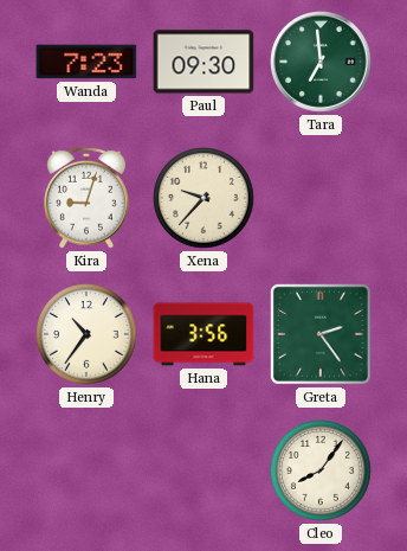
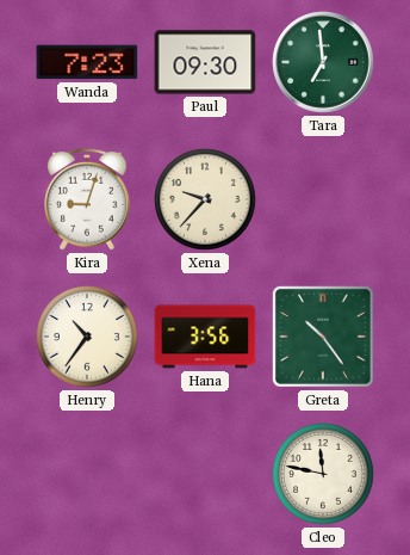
Greta: 2:24 -> 10:24
Cleo: 8:06 -> 11:47
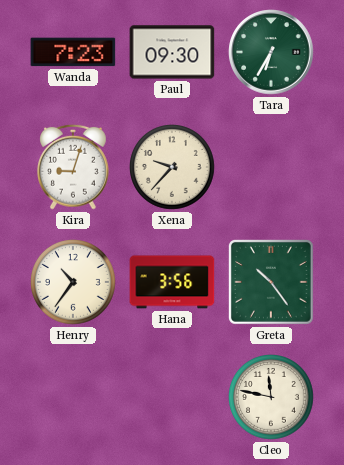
Tara: 6:59 -> 6:35
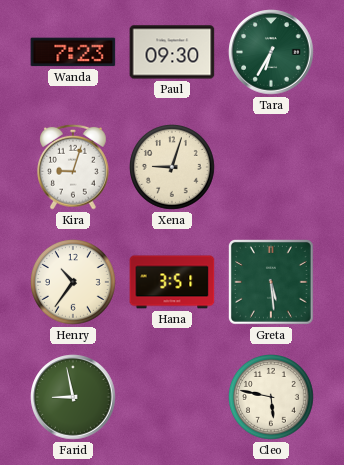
Xena: 9:37 -> 9:03
Hana: 3:56 -> 3:51
Greta: 10:24 -> 5:29
Farid: none -> 8:58
Cleo: 11:47 -> 5:47
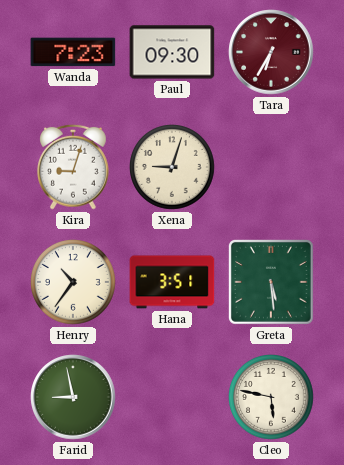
Tara dial: green -> burgundy
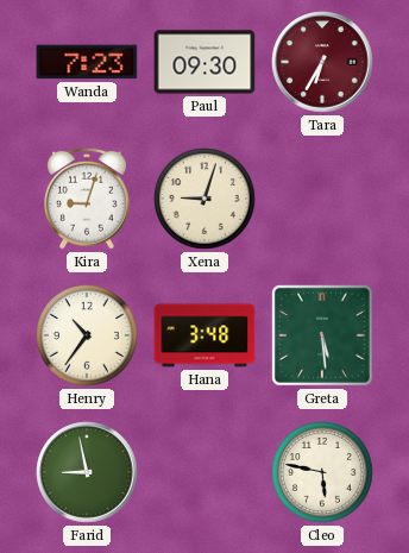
Hana: 3:51 -> 3:48
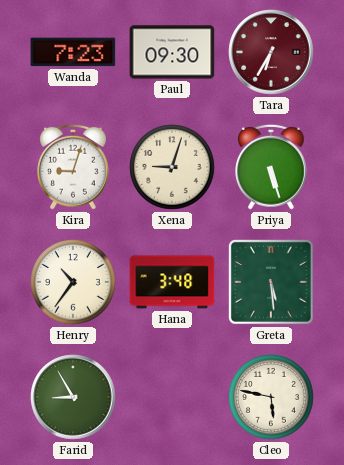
Priya: none -> 5:27
Farid: 8:58 -> 8:55
